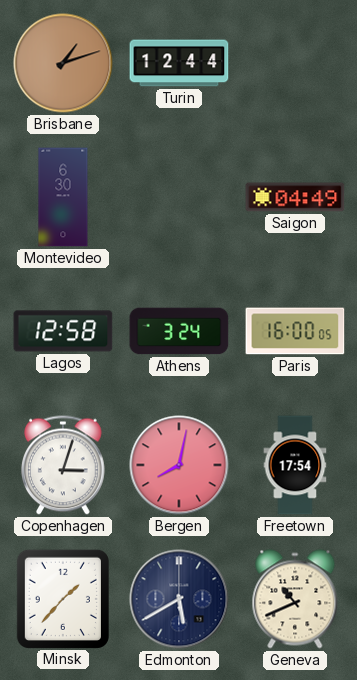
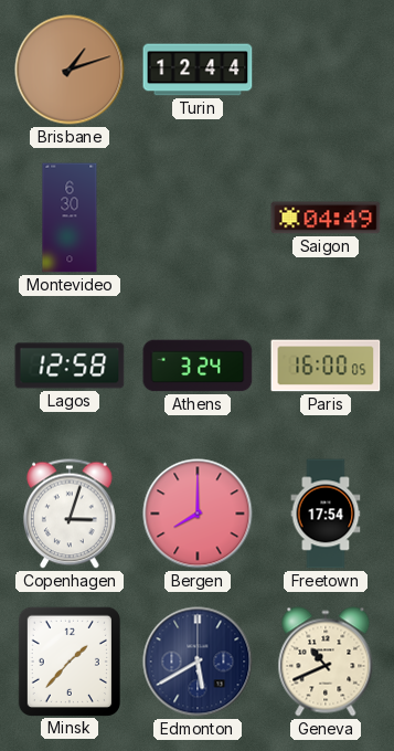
Bergen: 8:02 -> 8:00
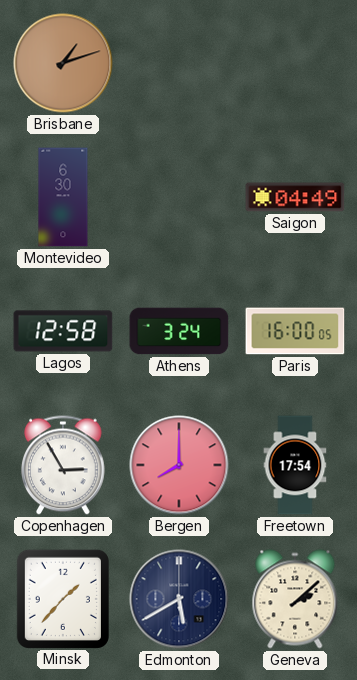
Turin: 12:44 -> none
Copenhagen: 3:03 -> 2:55
Geneva: 10:41 -> 2:08
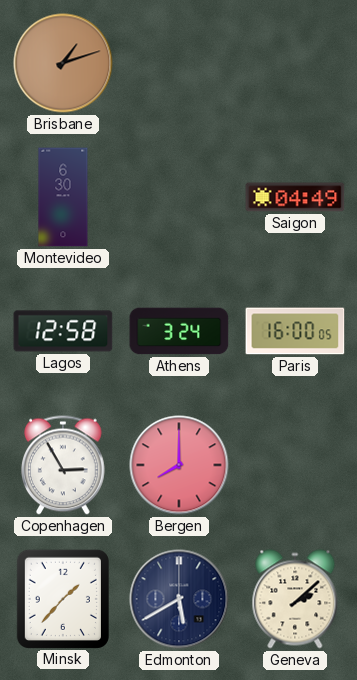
Freetown: 17:54 -> none
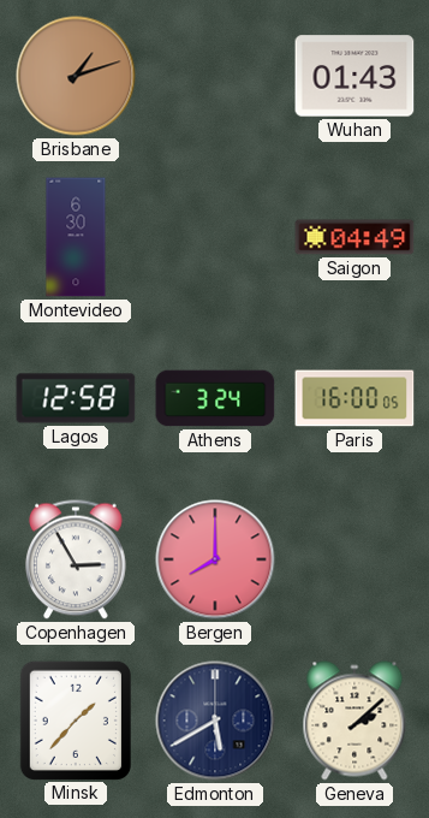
Wuhan: none -> 01:43
